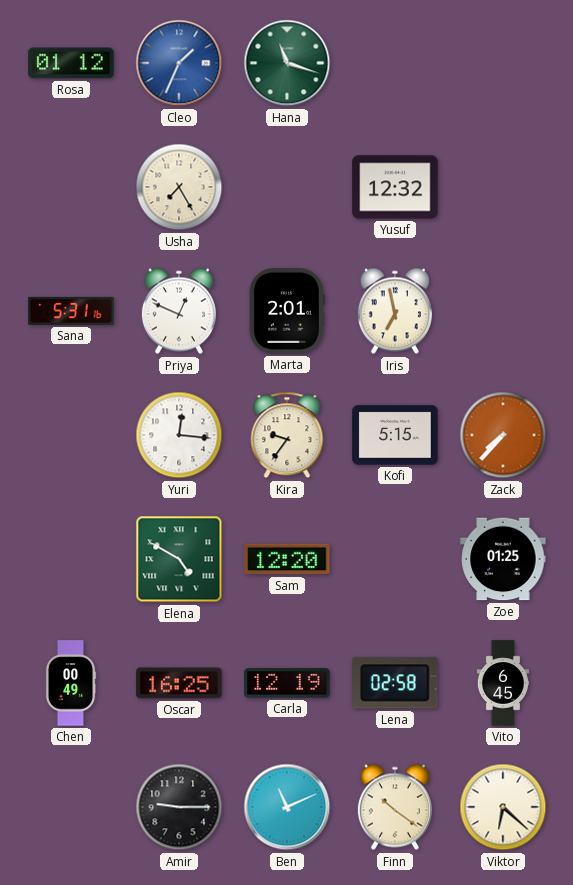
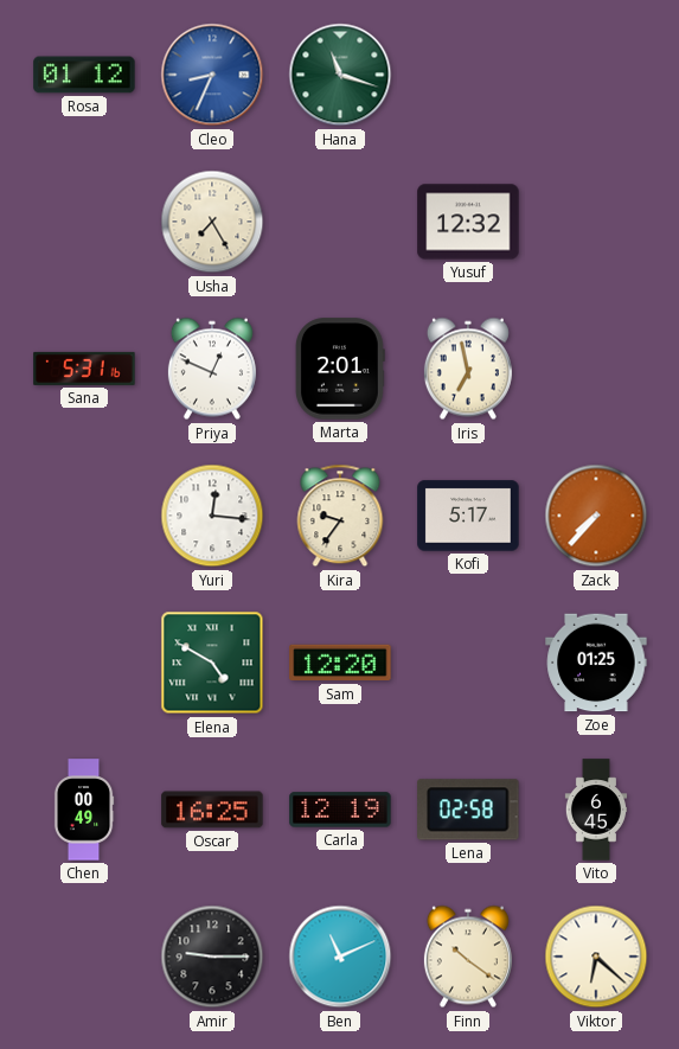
Cleo: 1:34 -> 8:34
Kofi: 5:15 -> 5:17
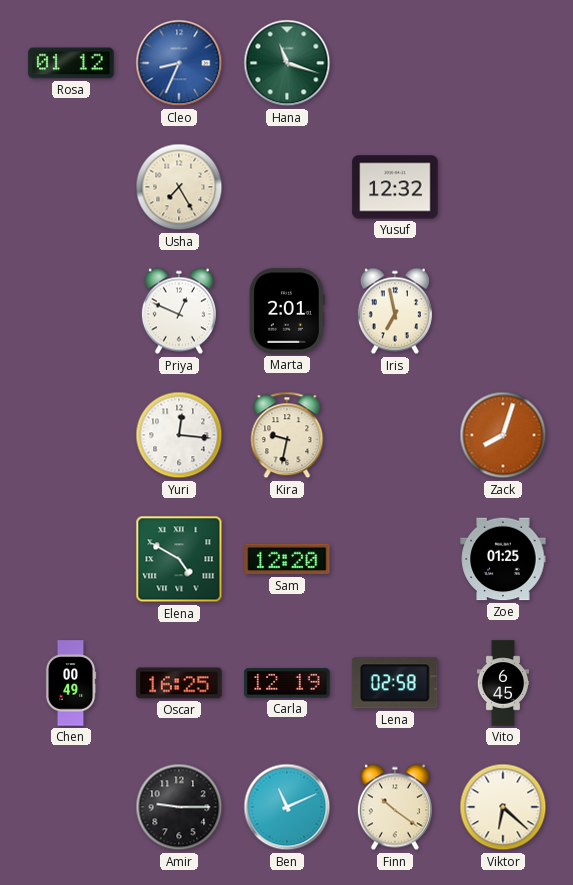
Sana: 5:31 -> none
Kira: 9:36 -> 9:32
Kofi: 5:17 -> none
Zack: 7:37 -> 8:03
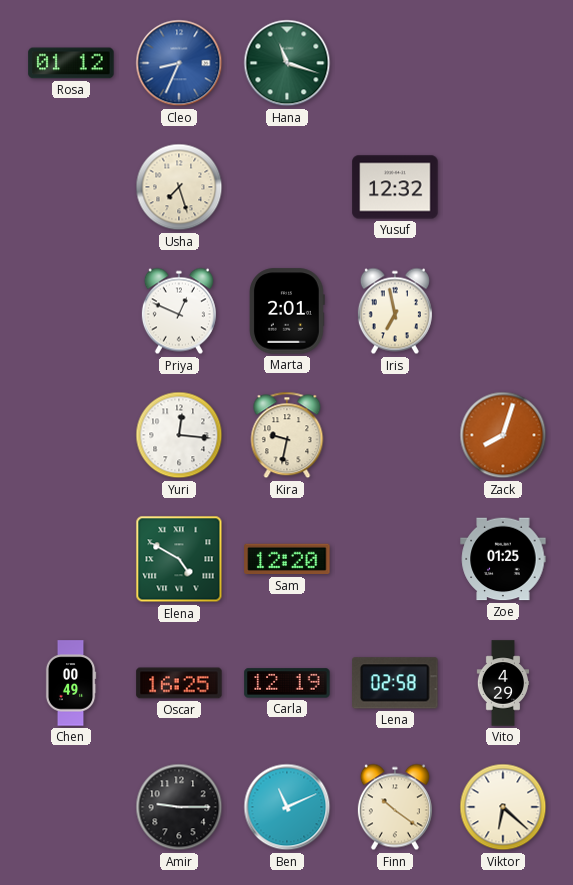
Usha: 7:25 -> 7:27
Vito: 6:45 -> 4:29
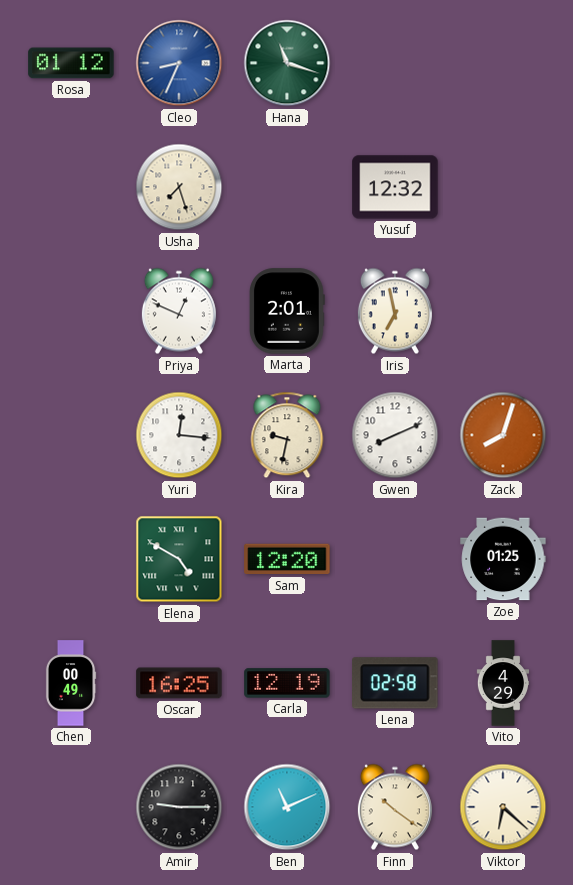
Gwen: none -> 8:11
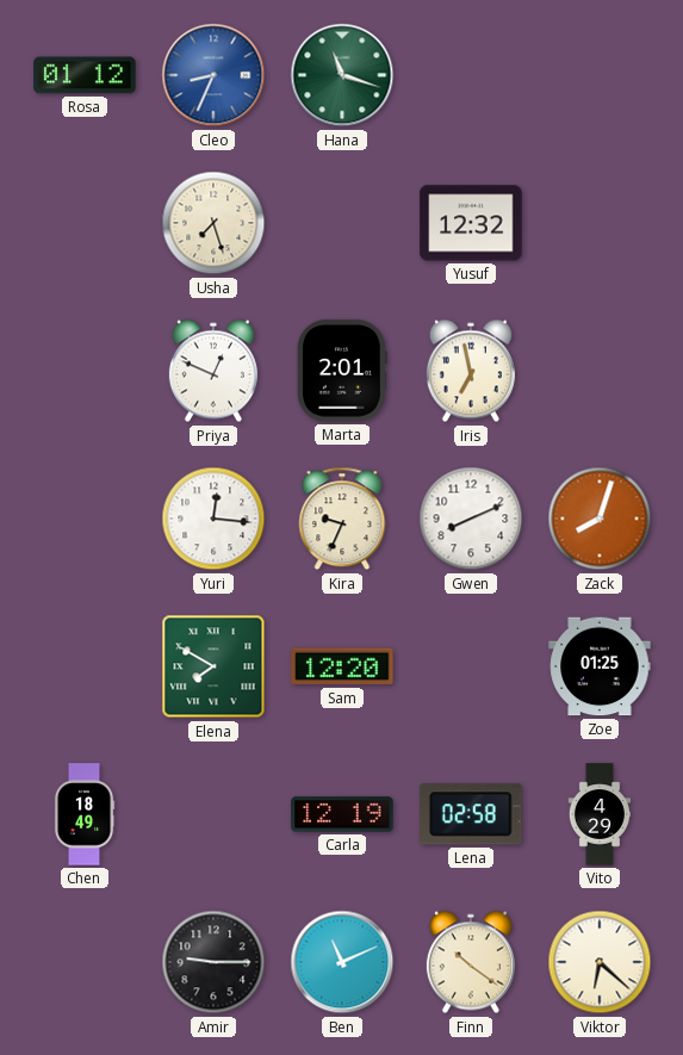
Kira: 9:32 -> 9:34
Elena: 4:50 -> 7:50
Chen: 00:49 -> 18:49
Oscar: 16:25 -> none
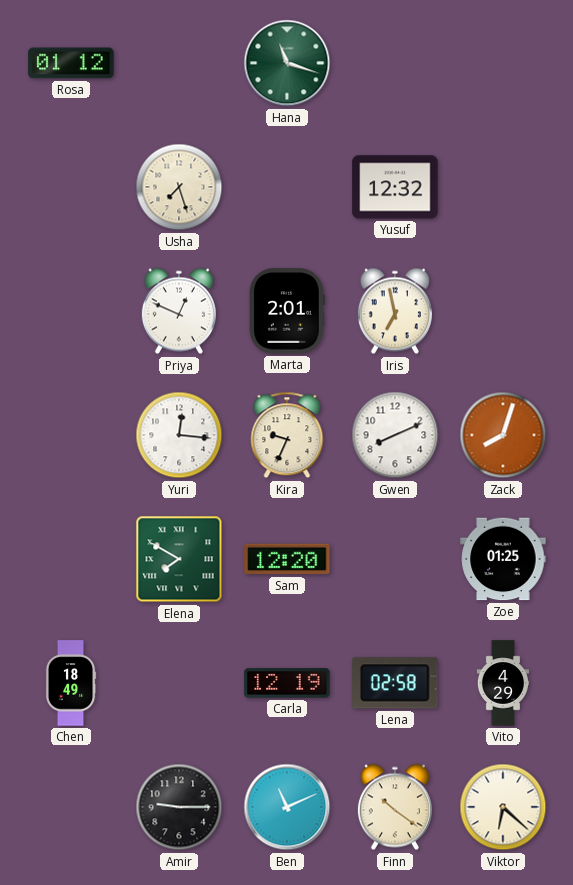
Cleo: 8:34 -> none
